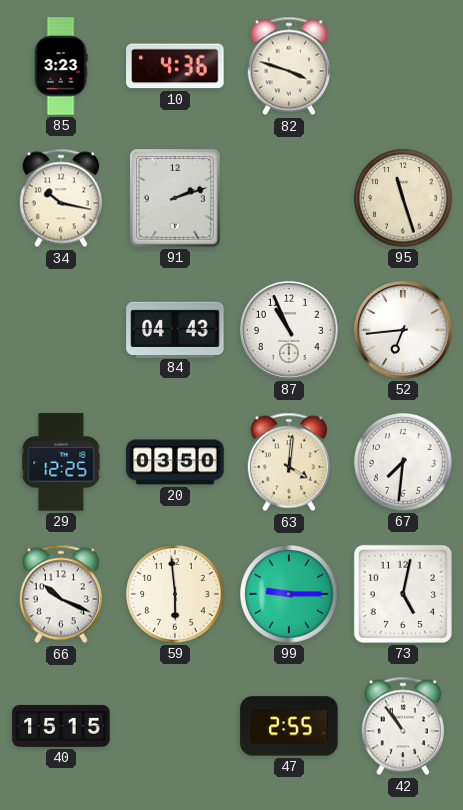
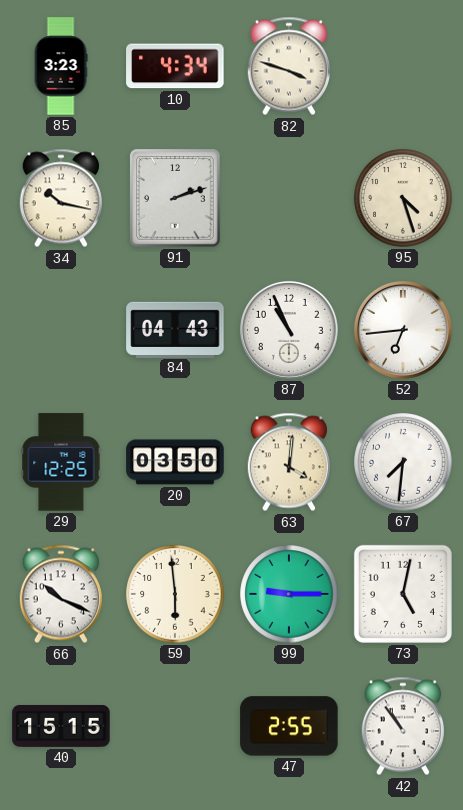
10: 4:36 -> 4:34
95: 11:27 -> 4:27
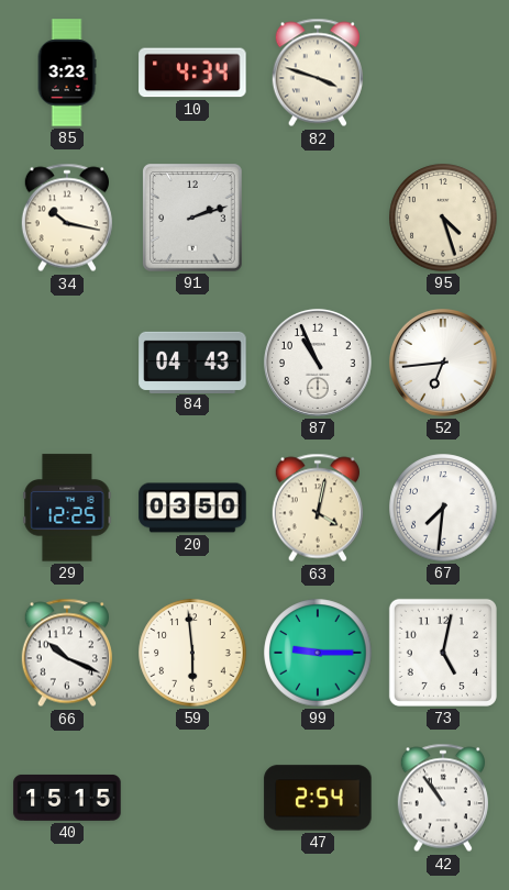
63: 4:01 -> 4:02
47: 2:55 -> 2:54
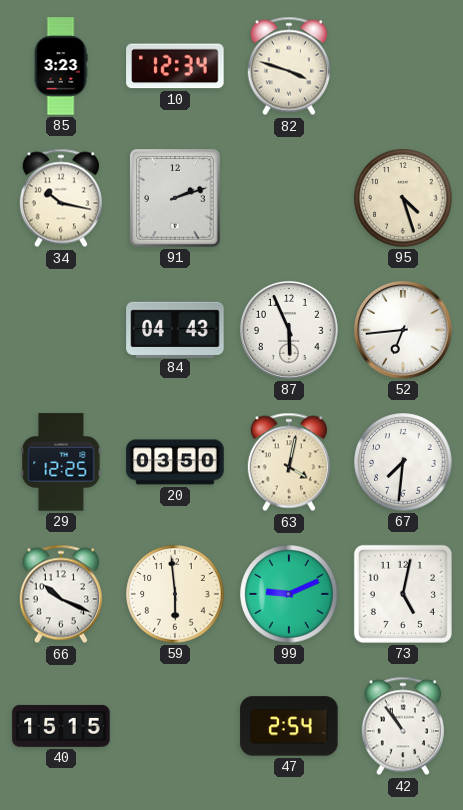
10: 4:34 -> 12:34
87: 10:56 -> 5:56
99: 9:15 -> 9:11
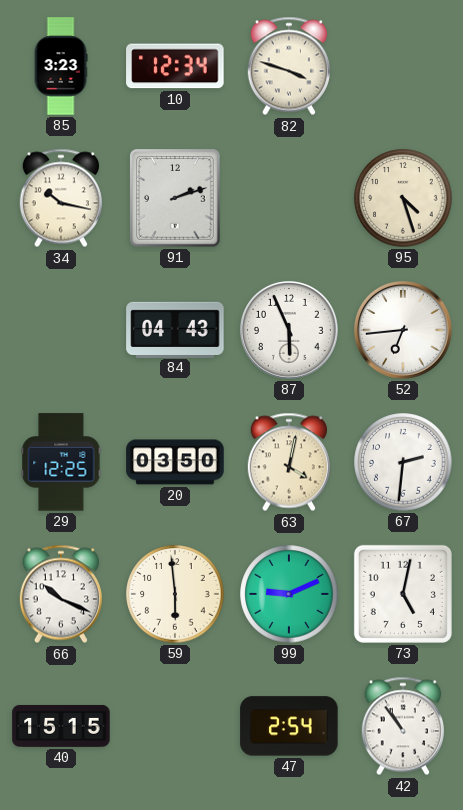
67: 7:31 -> 2:31
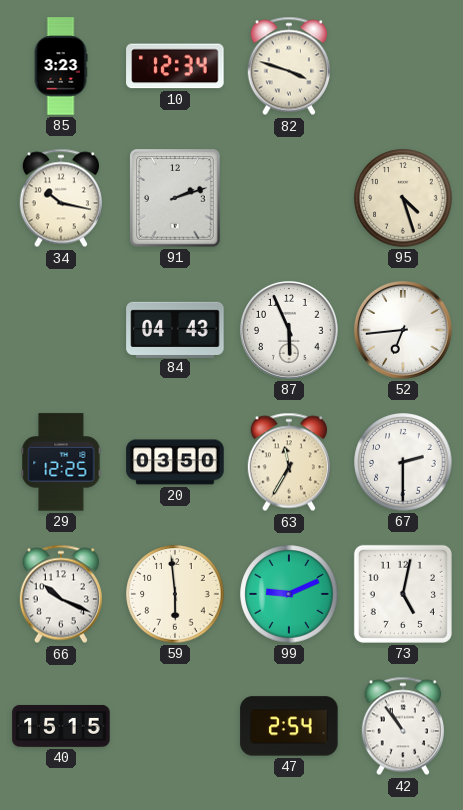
63: 4:02 -> 11:35
67: 2:31 -> 2:30
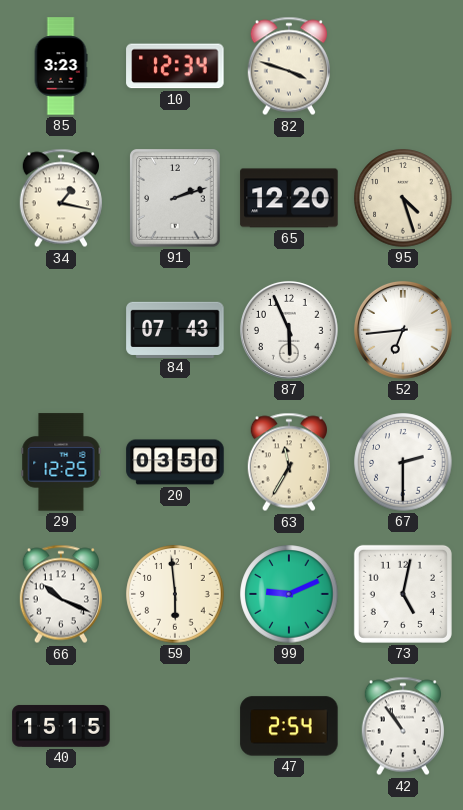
34: 10:17 -> 1:17
65: none -> 12:20
84: 04:43 -> 07:43
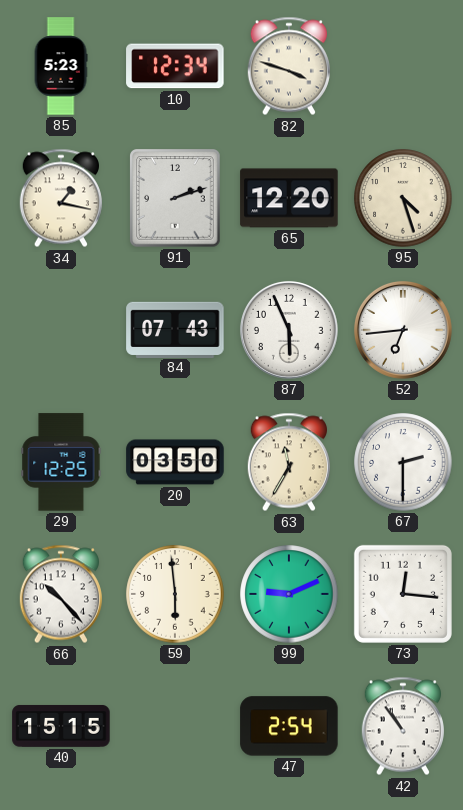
85: 3:23 -> 5:23
66: 10:19 -> 10:23
73: 5:02 -> 12:16
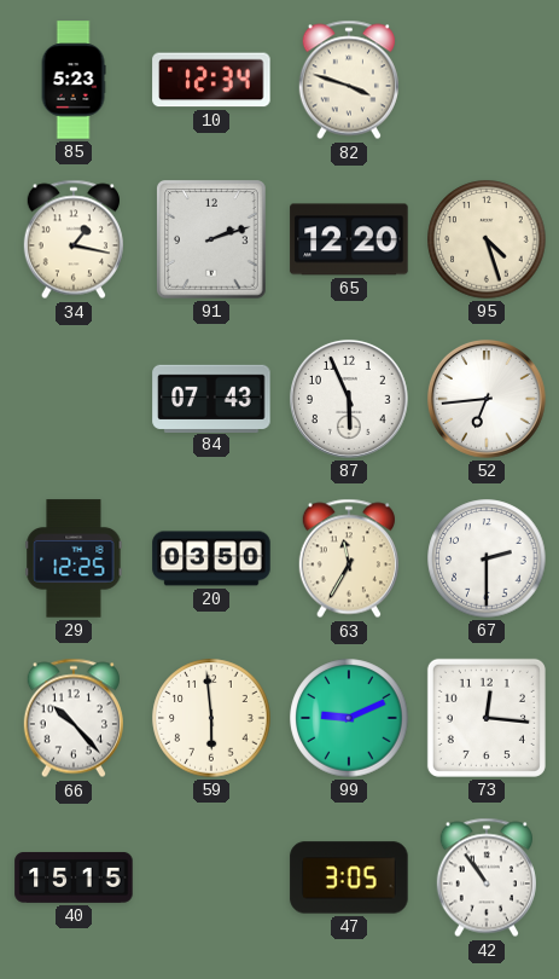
47: 2:54 -> 3:05
